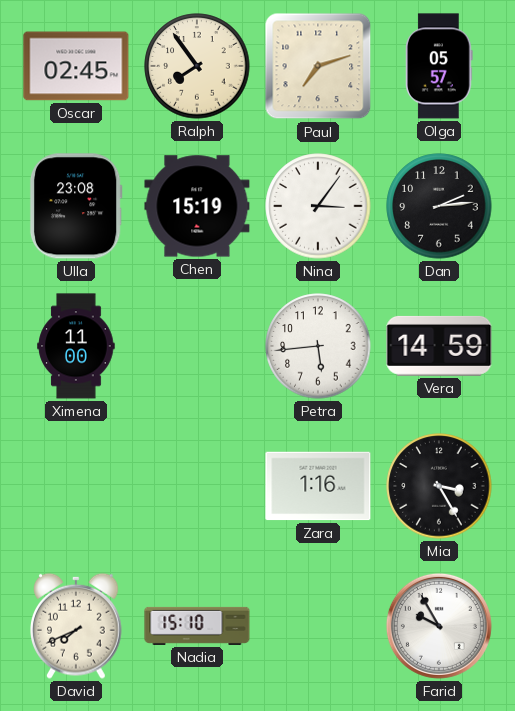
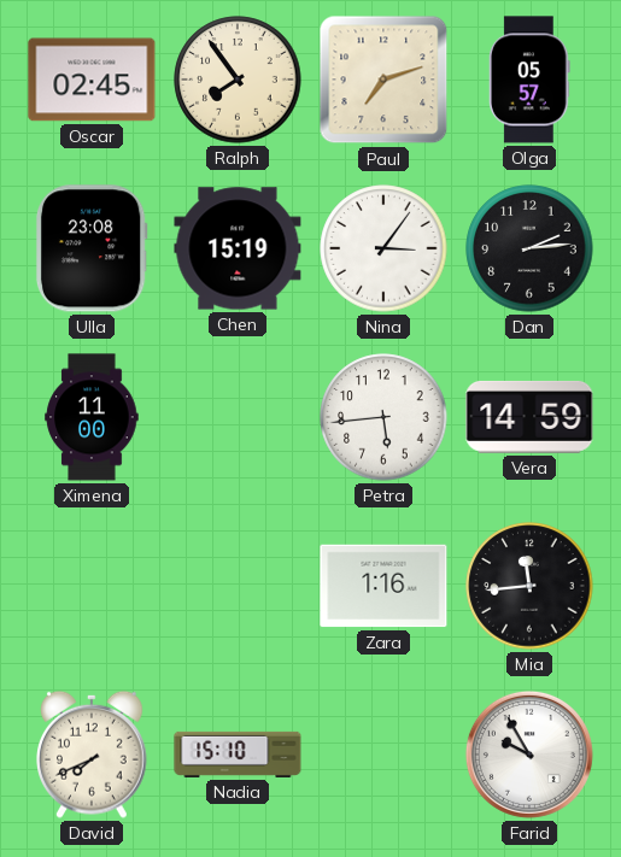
Mia: 3:25 -> 11:44
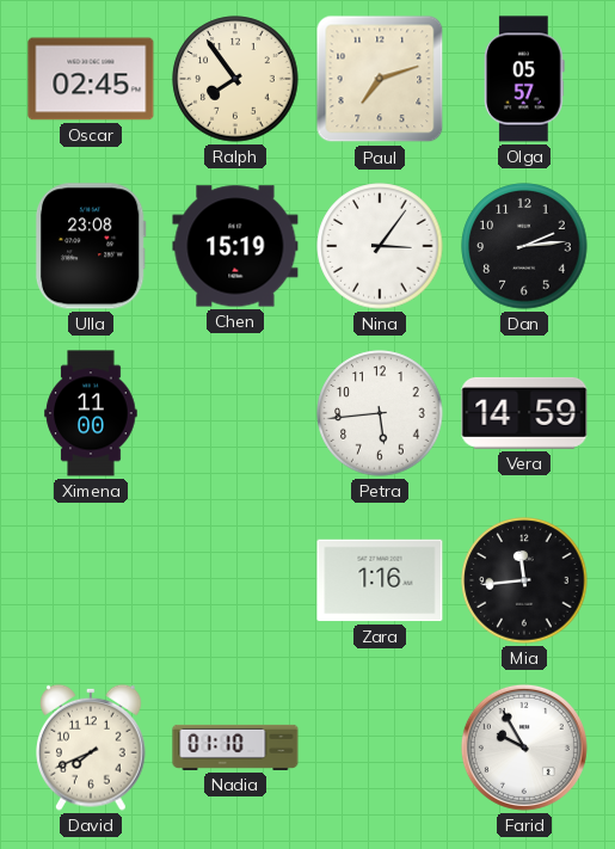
Nadia: 15:10 -> 01:10
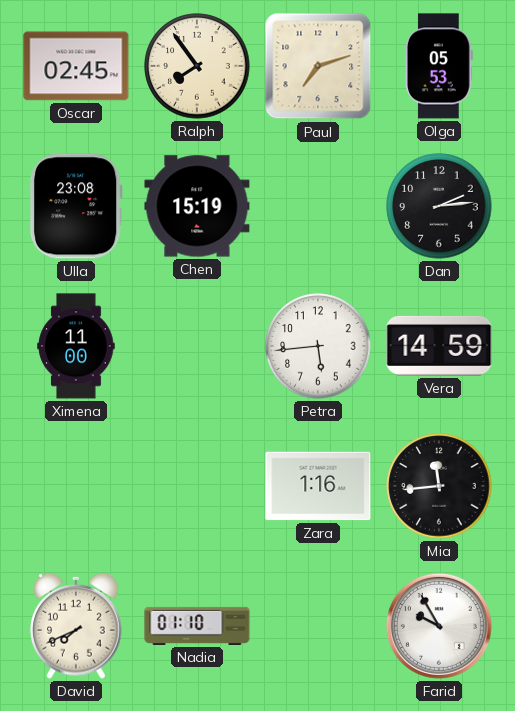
Olga: 05:57 -> 05:53
Nina: 3:06 -> none
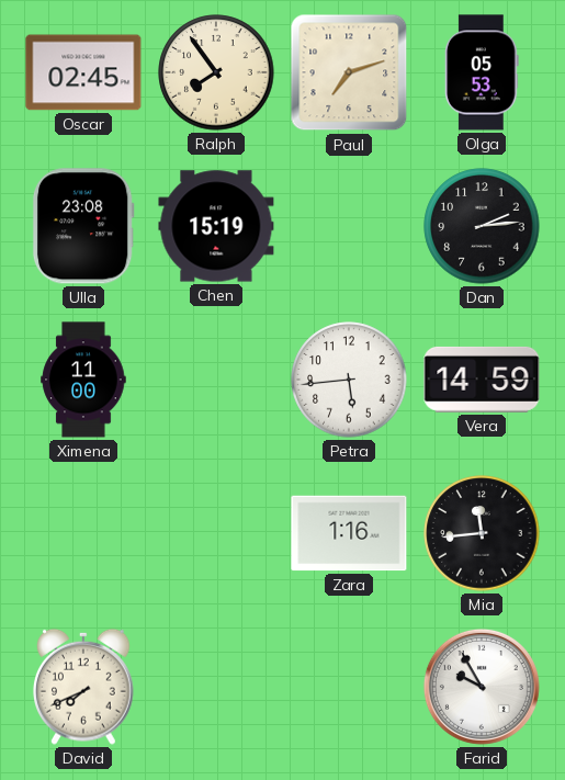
Nadia: 01:10 -> none
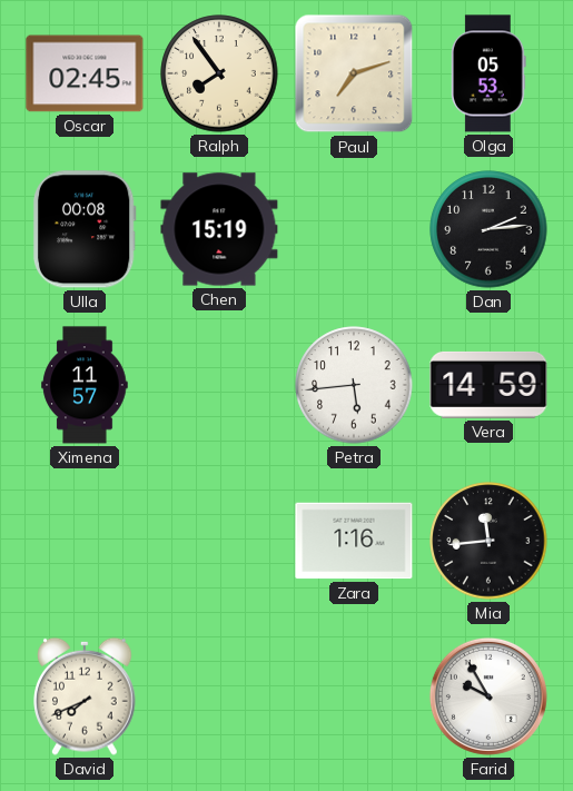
Ulla: 23:08 -> 00:08
Ximena: 11:00 -> 11:57
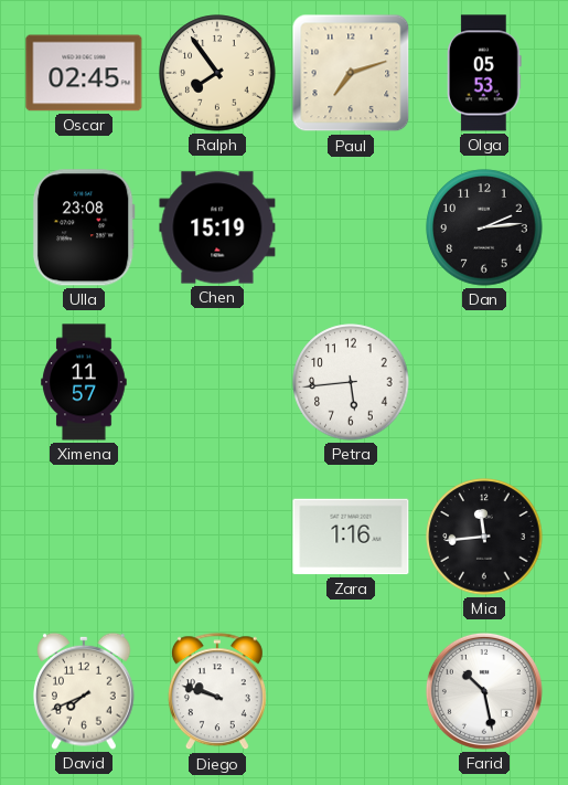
Ulla: 00:08 -> 23:08
Vera: 14:59 -> none
Diego: none -> 9:48
Farid: 9:55 -> 10:28
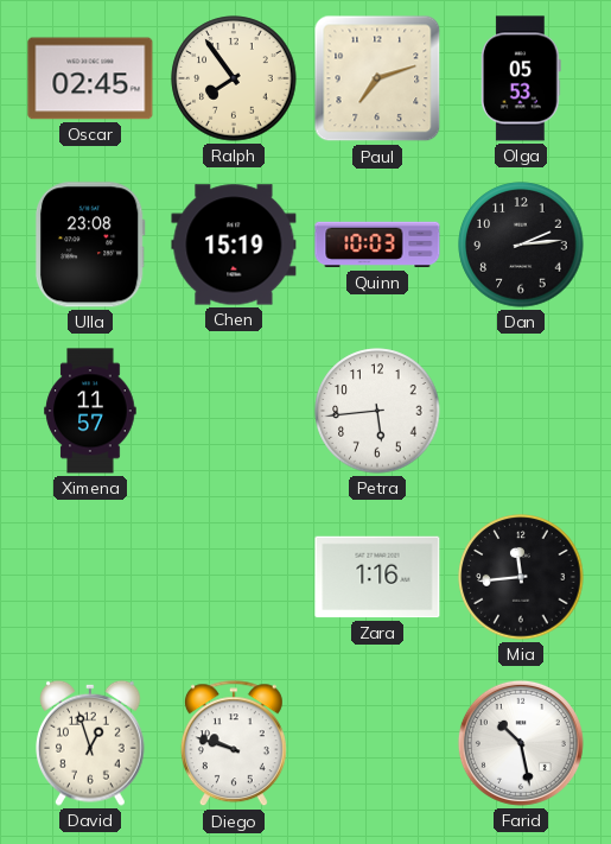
Quinn: none -> 10:03
David: 7:41 -> 12:57
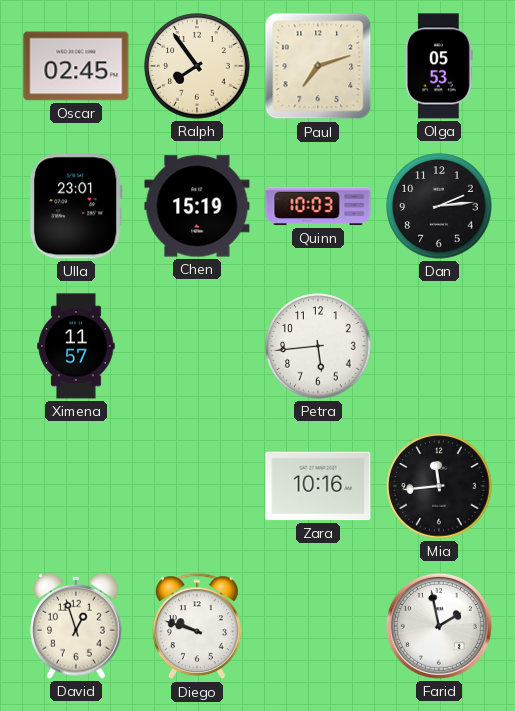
Ulla: 23:08 -> 23:01
Zara: 1:16 -> 10:16
Farid: 10:28 -> 1:58
